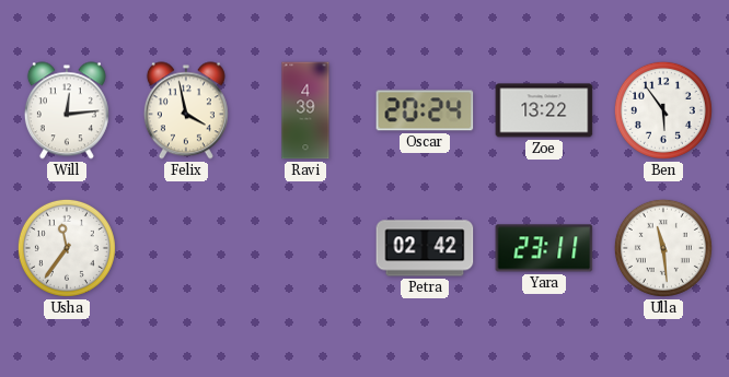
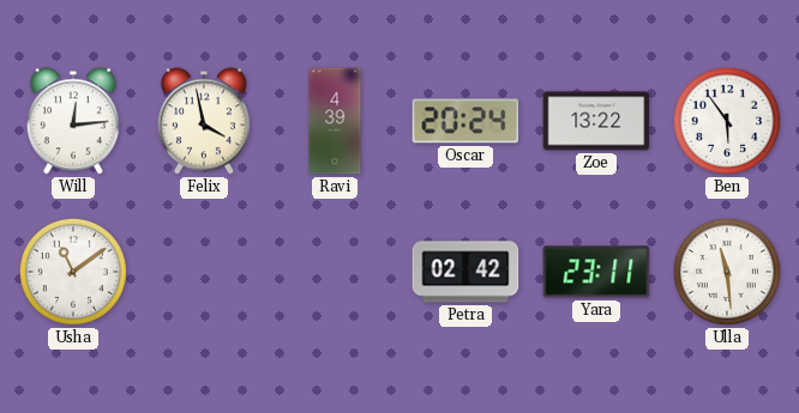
Usha: 11:36 -> 11:09
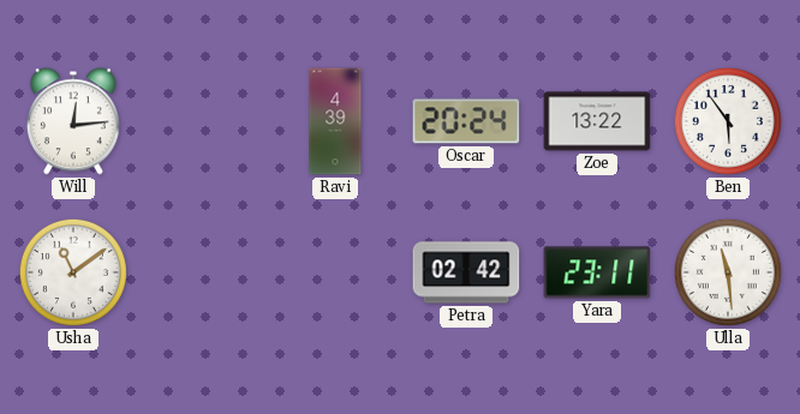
Felix: 3:58 -> none
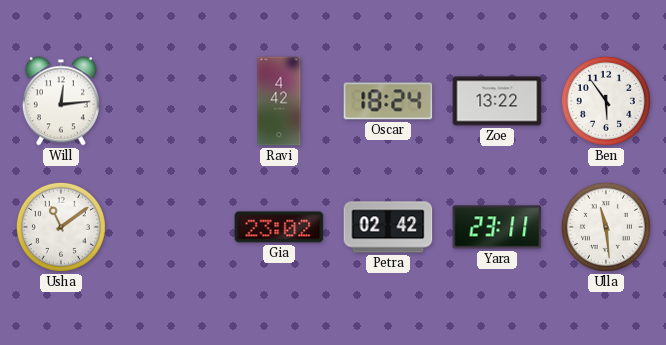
Ravi: 4:39 -> 4:42
Oscar: 20:24 -> 18:24
Gia: none -> 23:02
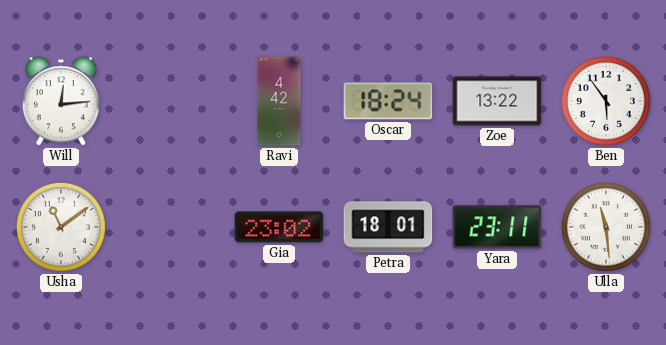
Petra: 02:42 -> 18:01
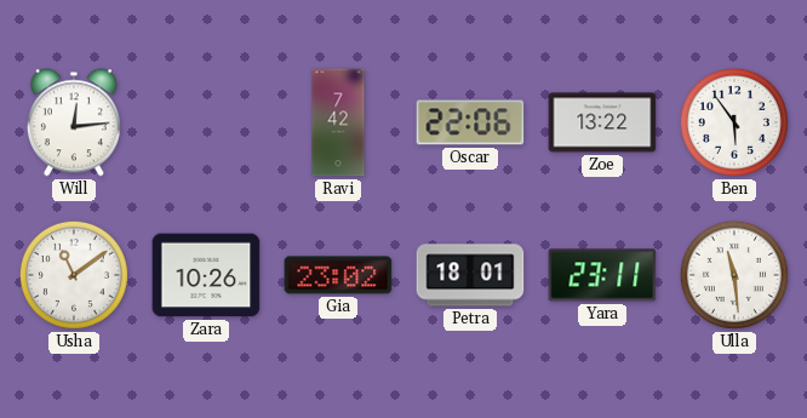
Ravi: 4:42 -> 7:42
Oscar: 18:24 -> 22:06
Zara: none -> 10:26
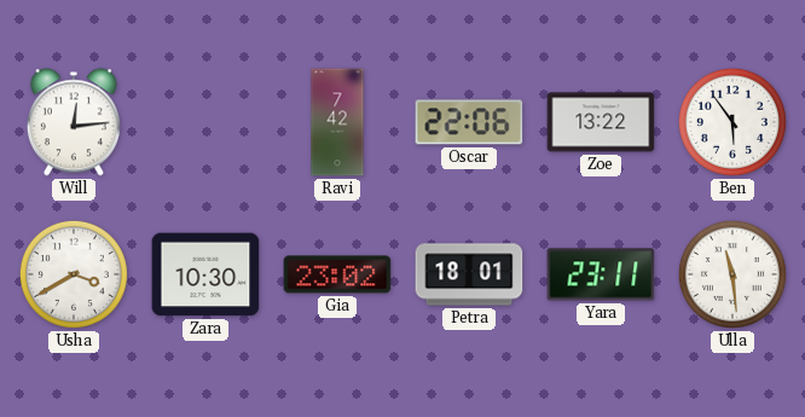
Usha: 11:09 -> 3:40
Zara: 10:26 -> 10:30
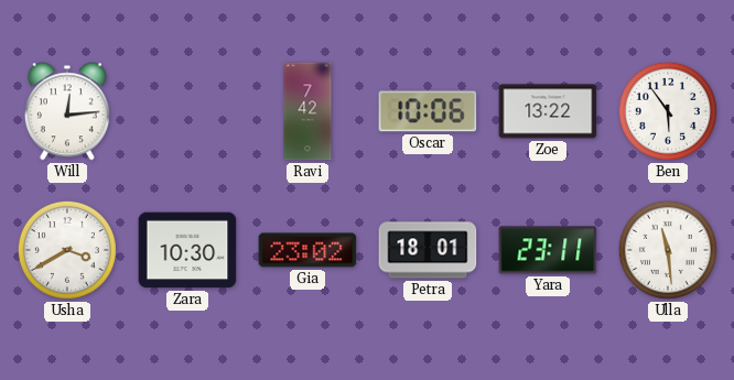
Oscar: 22:06 -> 10:06
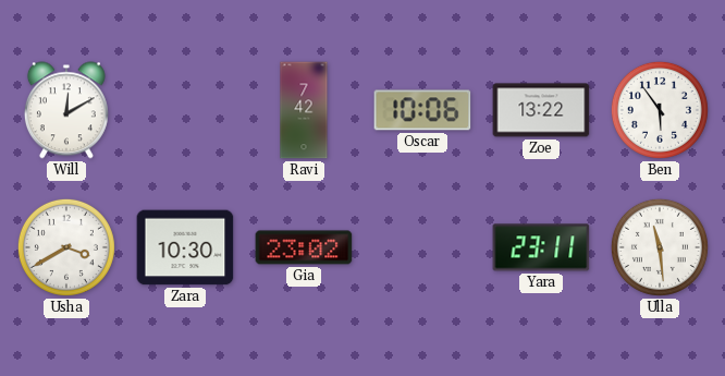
Will: 12:14 -> 12:10
Petra: 18:01 -> none
